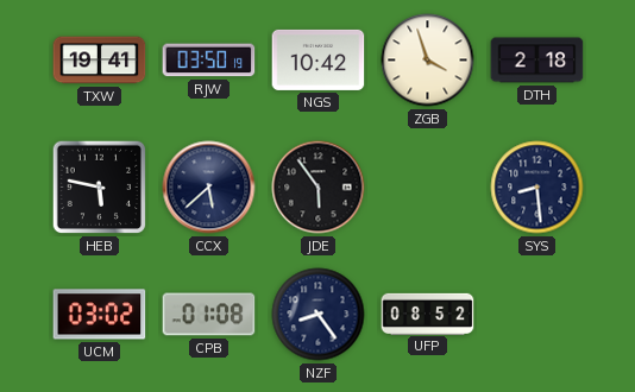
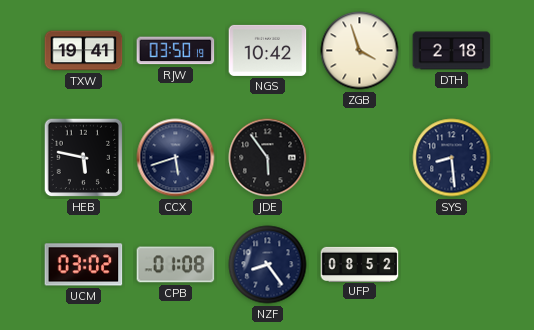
CCX: 5:38 -> 5:42
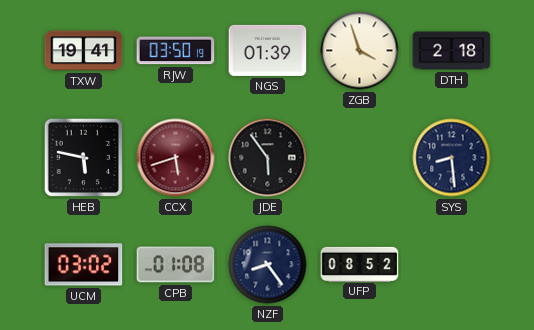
NGS: 10:42 -> 01:39
CCX dial: navy -> burgundy
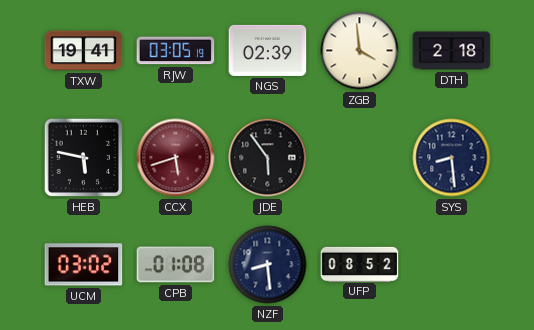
RJW: 03:50 -> 03:05
NGS: 01:39 -> 02:39
ZGB: 3:57 -> 3:59
NZF: 8:24 -> 8:29
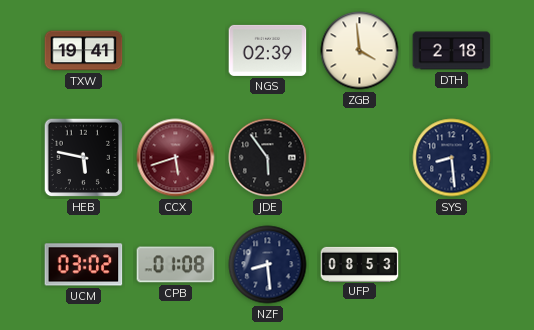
RJW: 03:05 -> none
UFP: 08:52 -> 08:53
